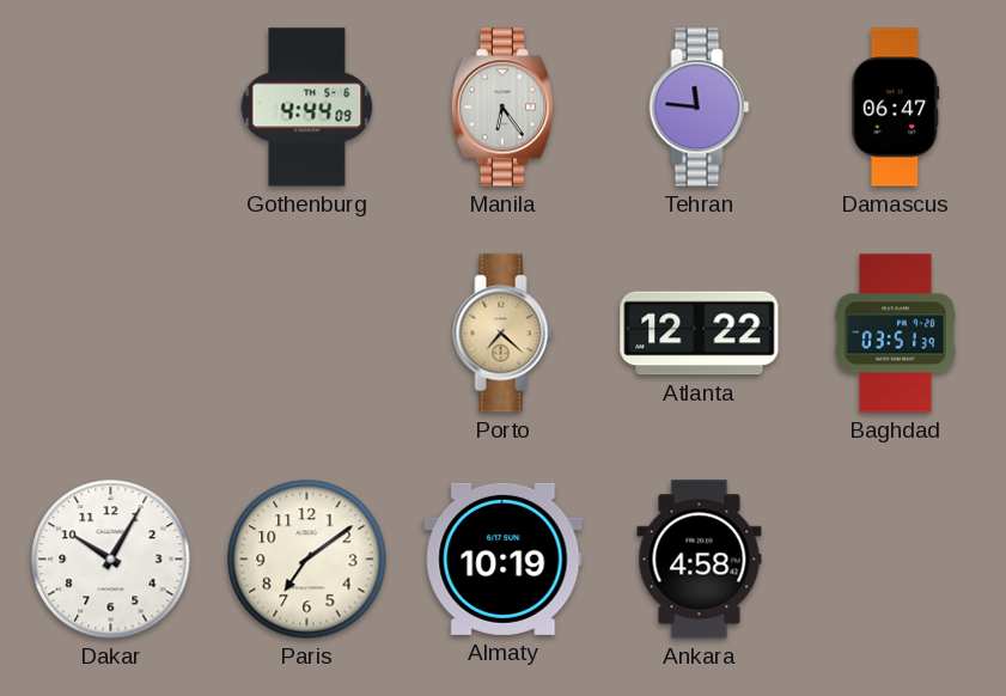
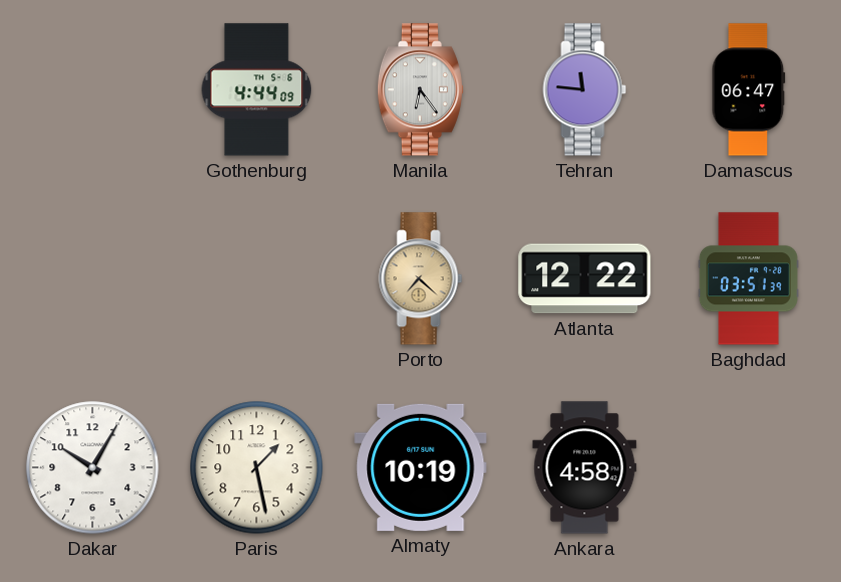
Paris: 7:09 -> 1:28
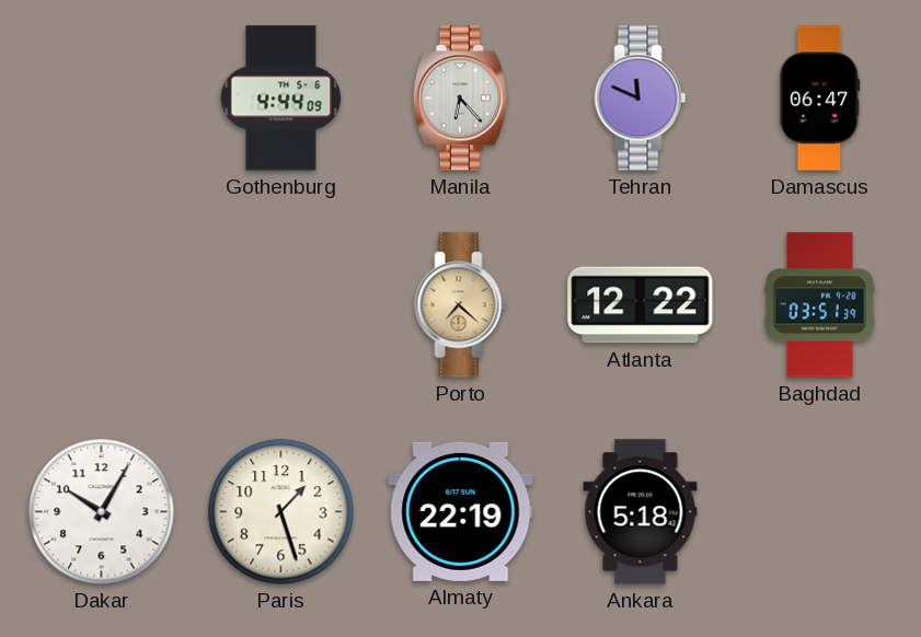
Manila: 6:24 -> 6:23
Tehran: 11:46 -> 11:49
Paris: 1:28 -> 1:27
Almaty: 10:19 -> 22:19
Ankara: 4:58 -> 5:18
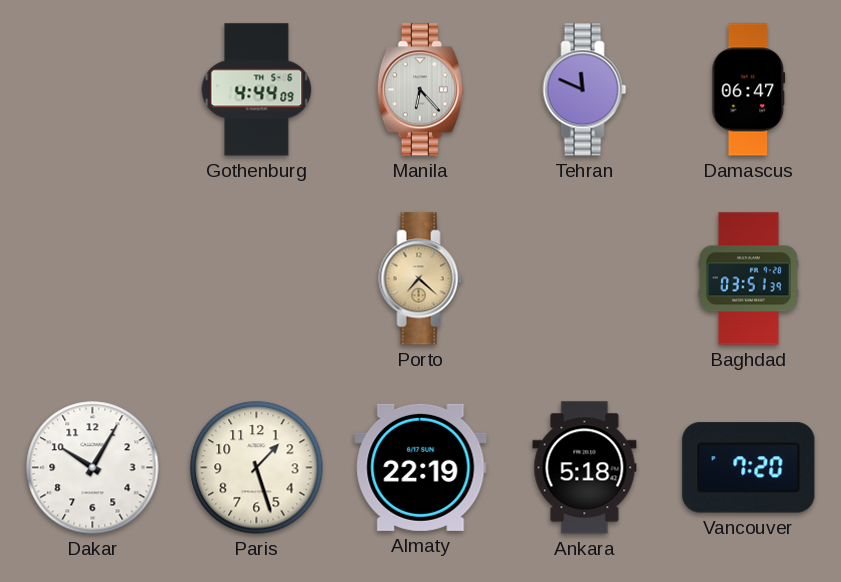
Atlanta: 12:22 -> none
Vancouver: none -> 7:20
